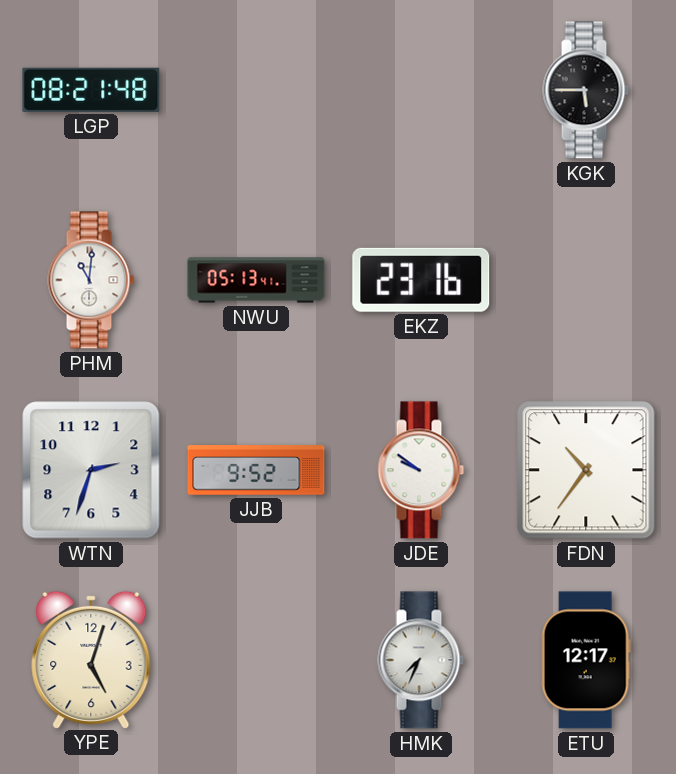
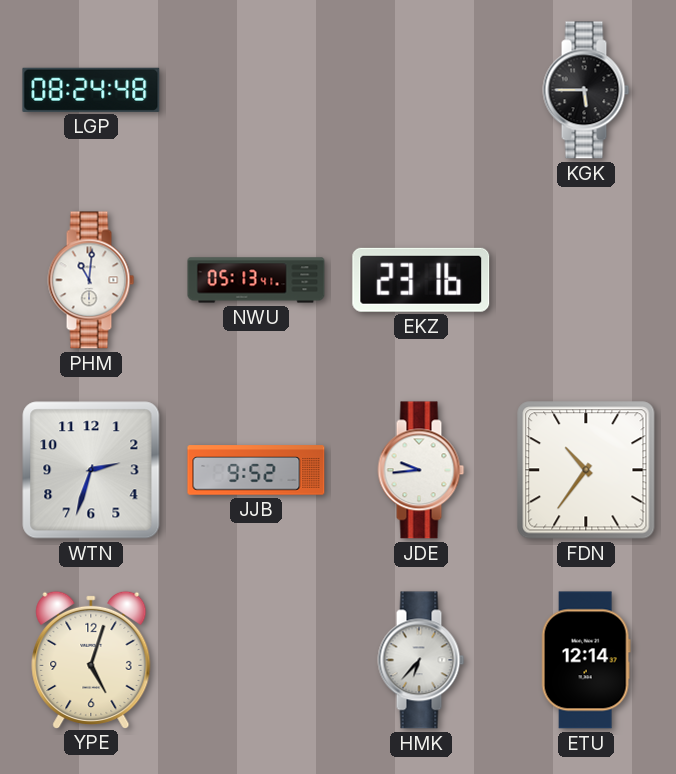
LGP: 08:21 -> 08:24
JDE: 9:51 -> 9:44
HMK: 7:34 -> 6:37
ETU: 12:17 -> 12:14
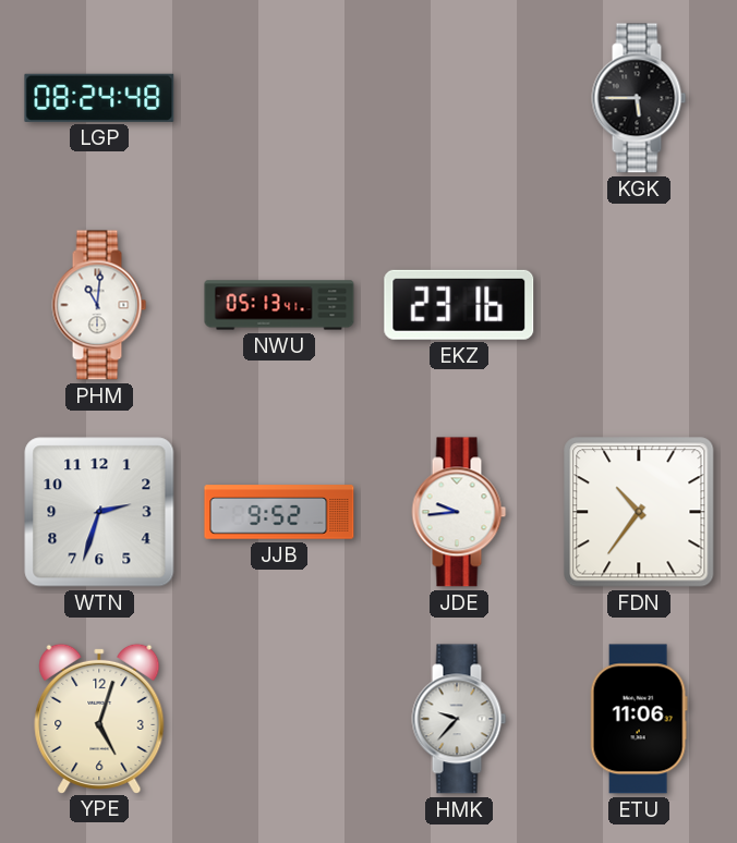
HMK: 6:37 -> 9:37
ETU: 12:14 -> 11:06
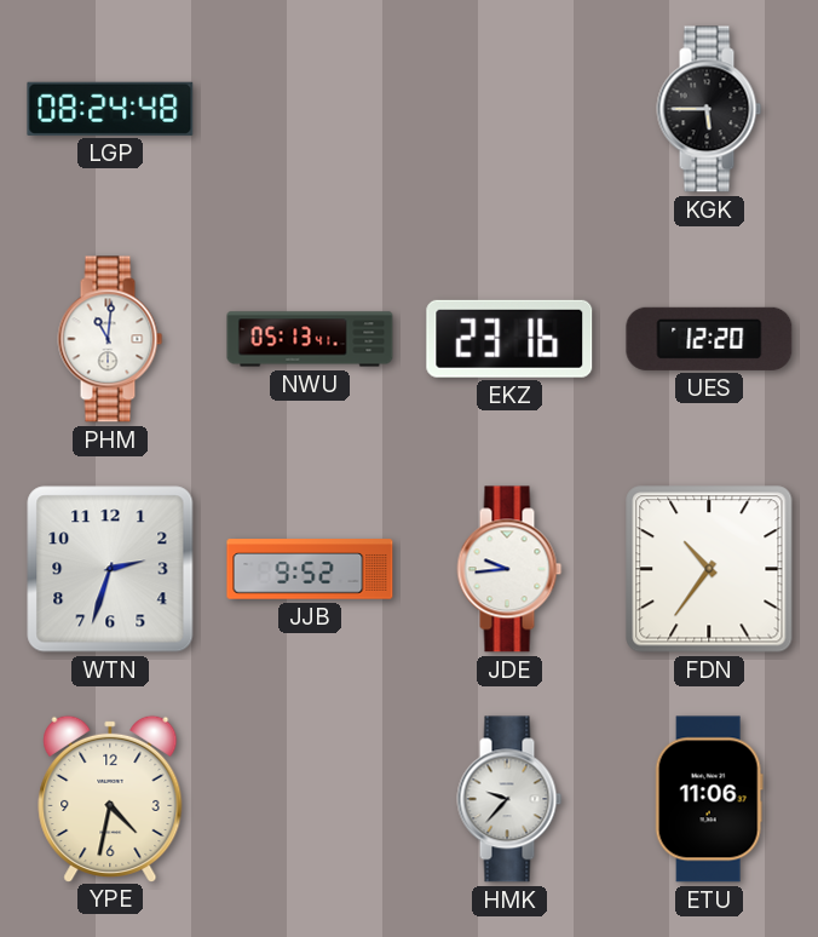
UES: none -> 12:20
YPE: 5:03 -> 4:32
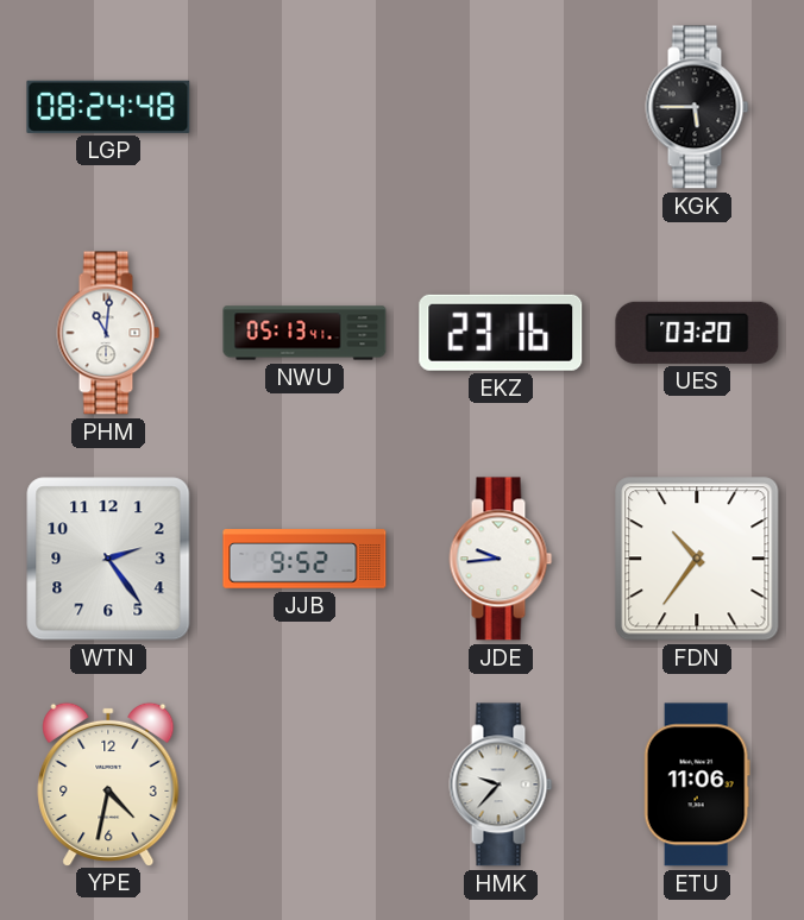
UES: 12:20 -> 03:20
WTN: 2:33 -> 2:24
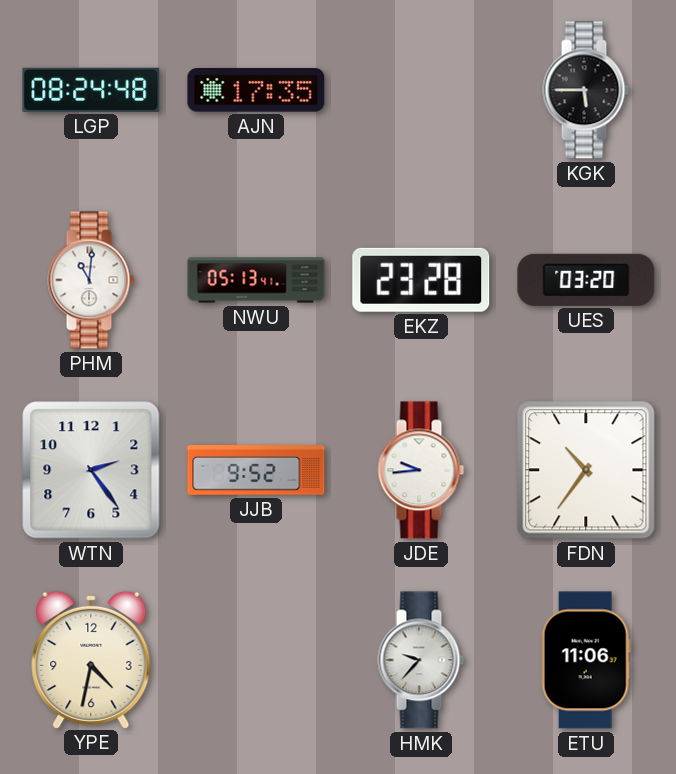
AJN: none -> 17:35
EKZ: 23:16 -> 23:28
